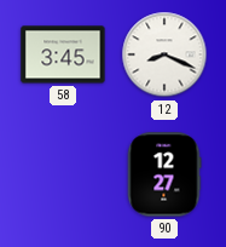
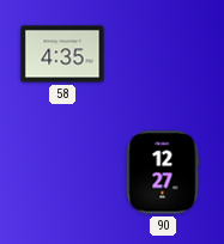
58: 3:45 -> 4:35
12: 8:19 -> none
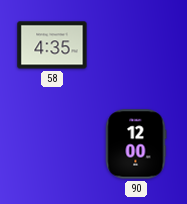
90: 12:27 -> 12:00
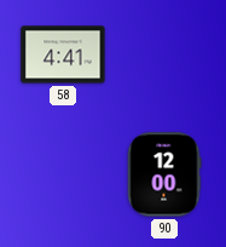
58: 4:35 -> 4:41
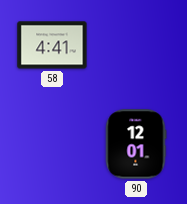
90: 12:00 -> 12:01
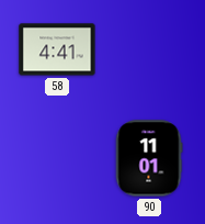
90: 12:01 -> 11:01
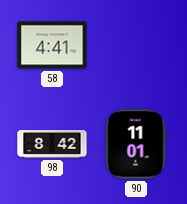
98: none -> 8:42
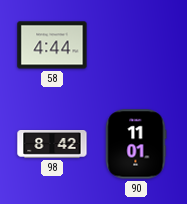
58: 4:41 -> 4:44
